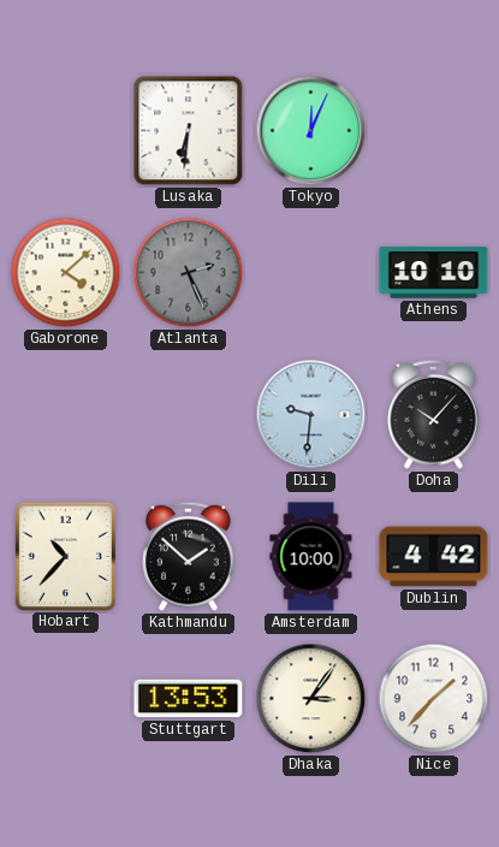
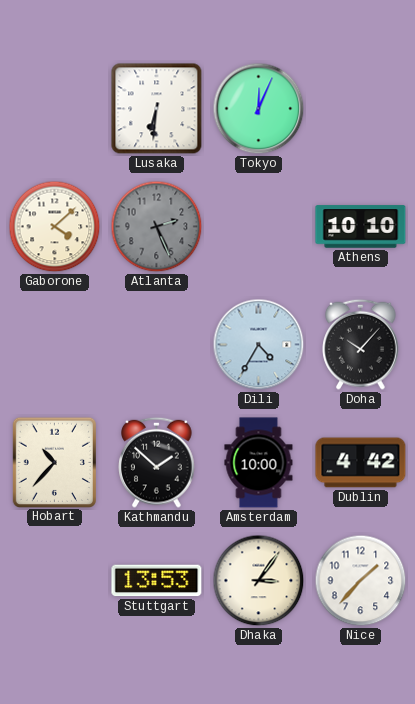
Dili: 9:31 -> 4:35
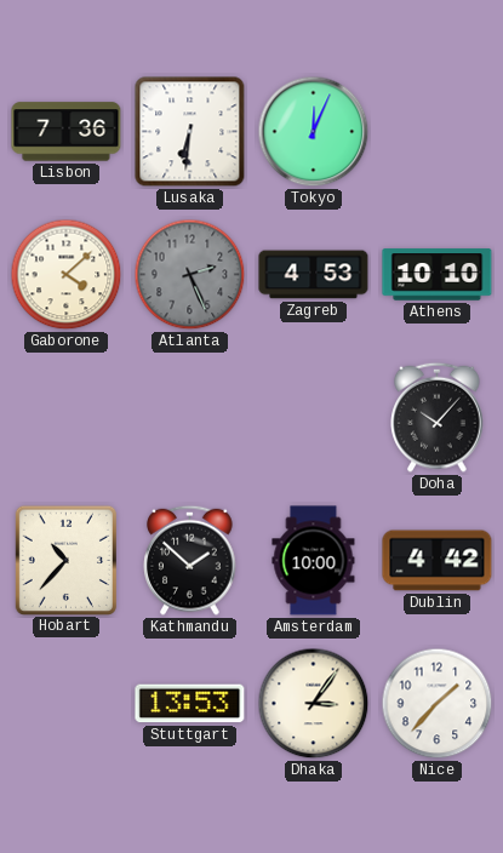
Lisbon: none -> 7:36
Zagreb: none -> 4:53
Dili: 4:35 -> none
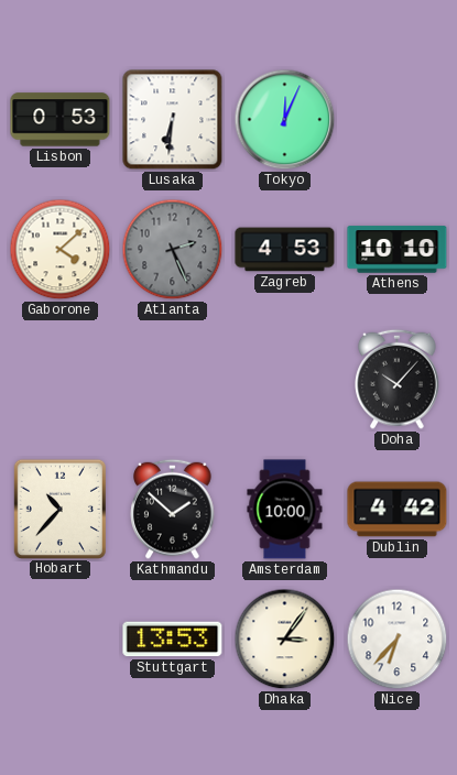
Lisbon: 7:36 -> 0:53
Nice: 1:37 -> 6:37
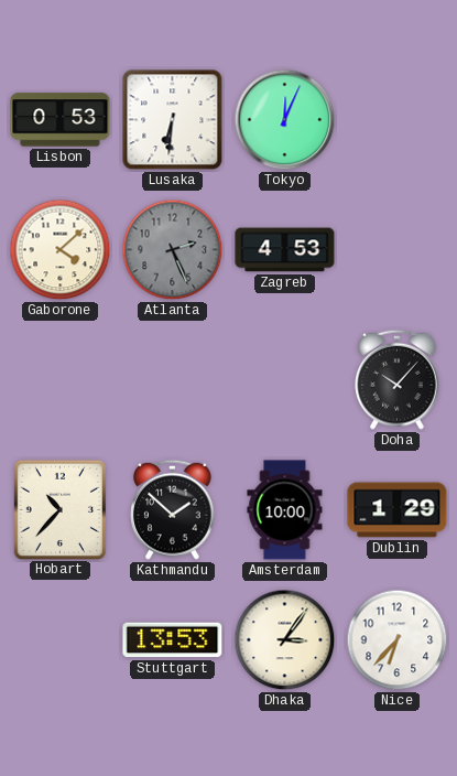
Athens: 10:10 -> none
Dublin: 4:42 -> 1:29
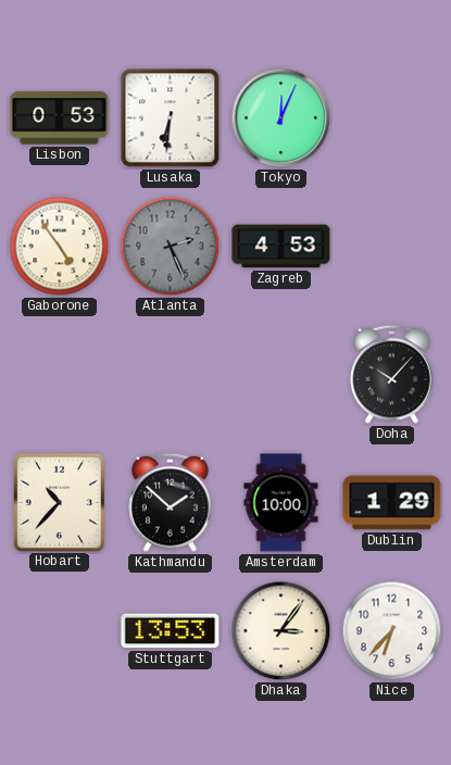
Gaborone: 4:08 -> 4:54
